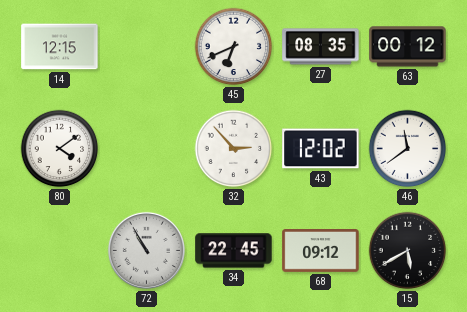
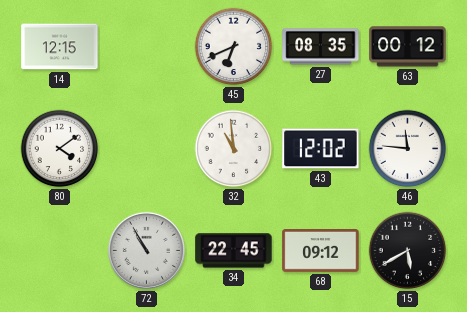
32: 2:53 -> 10:59
46: 11:39 -> 11:46
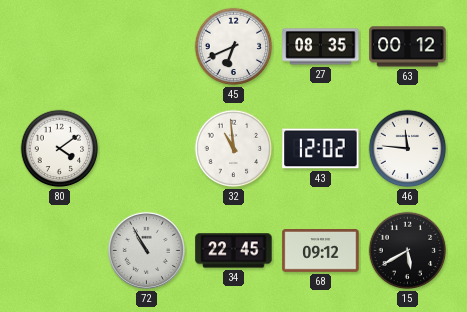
14: 12:15 -> none
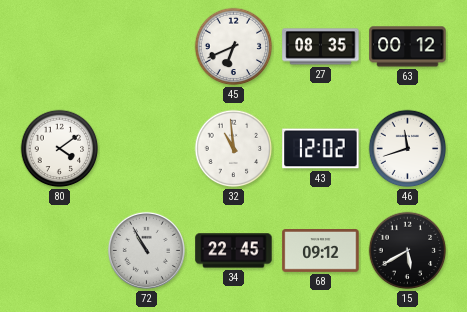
46: 11:46 -> 11:42
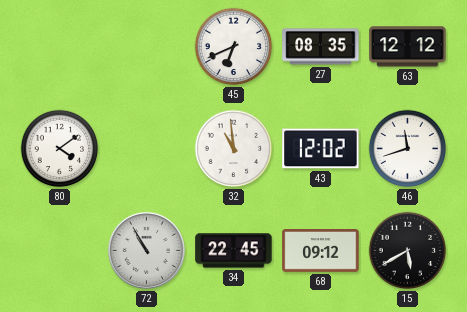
63: 00:12 -> 12:12
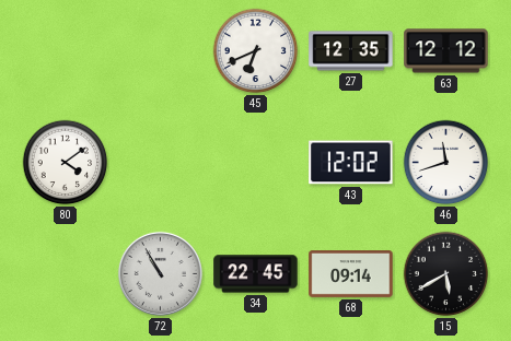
27: 08:35 -> 12:35
32: 10:59 -> none
68: 09:12 -> 09:14
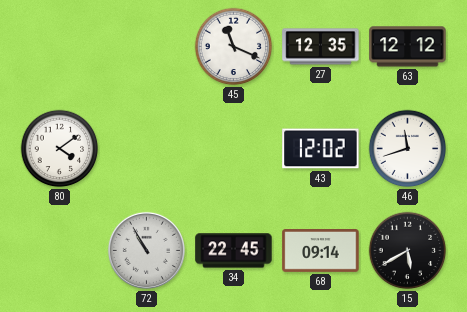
45: 6:41 -> 11:19
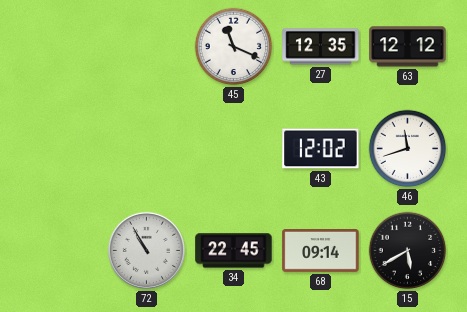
80: 4:09 -> none
